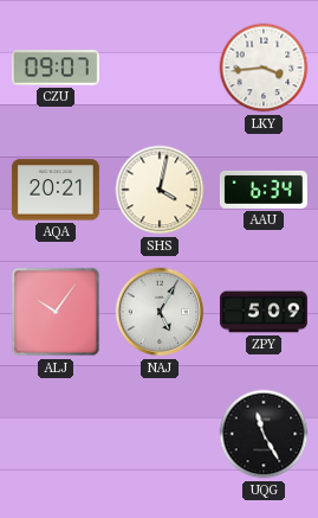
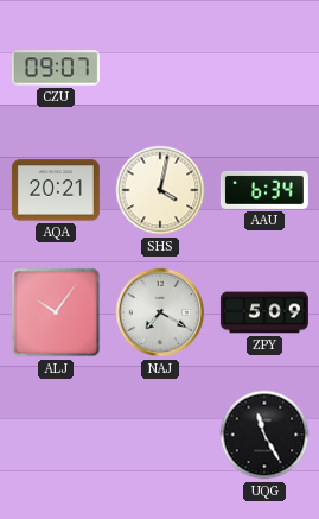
LKY: 3:44 -> none
NAJ: 5:05 -> 7:20
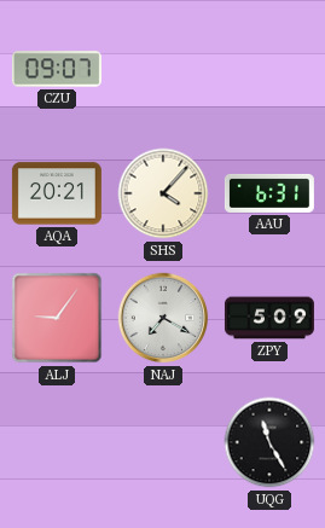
SHS: 4:02 -> 4:07
AAU: 6:34 -> 6:31
ALJ: 10:06 -> 9:06
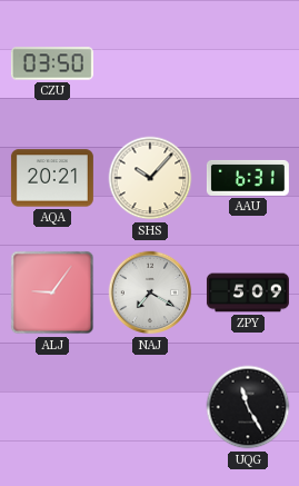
CZU: 09:07 -> 03:50
SHS: 4:07 -> 10:07
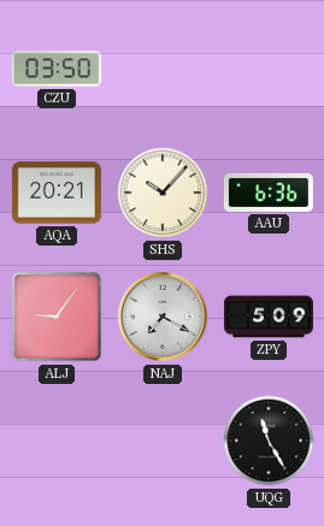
AAU: 6:31 -> 6:36
